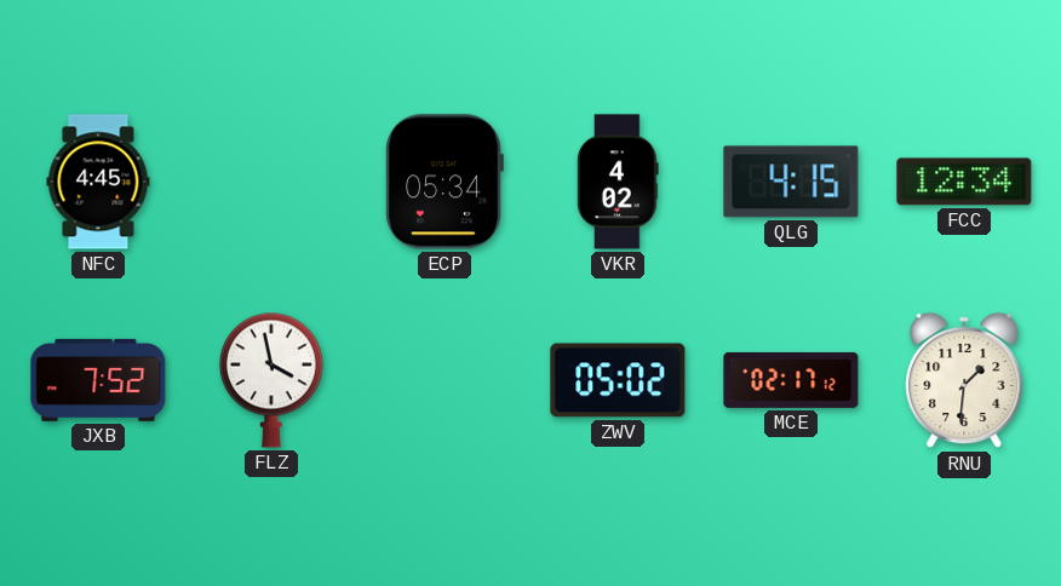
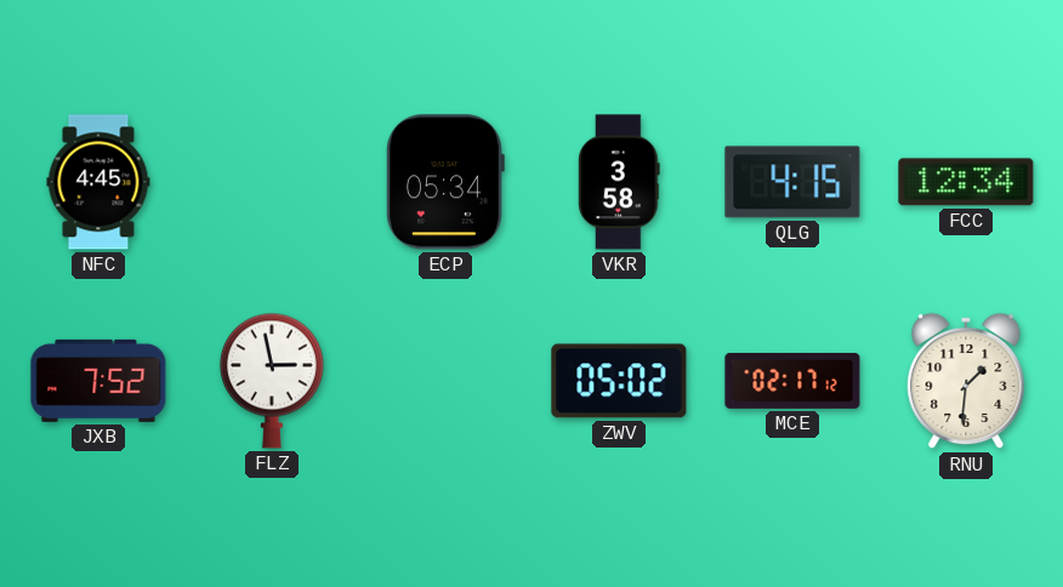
VKR: 4:02 -> 3:58
FLZ: 3:58 -> 2:58
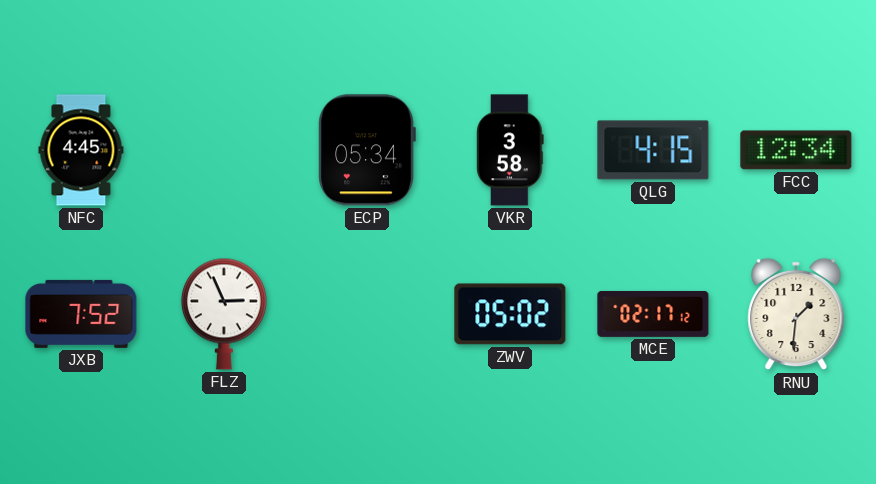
FLZ: 2:58 -> 2:56
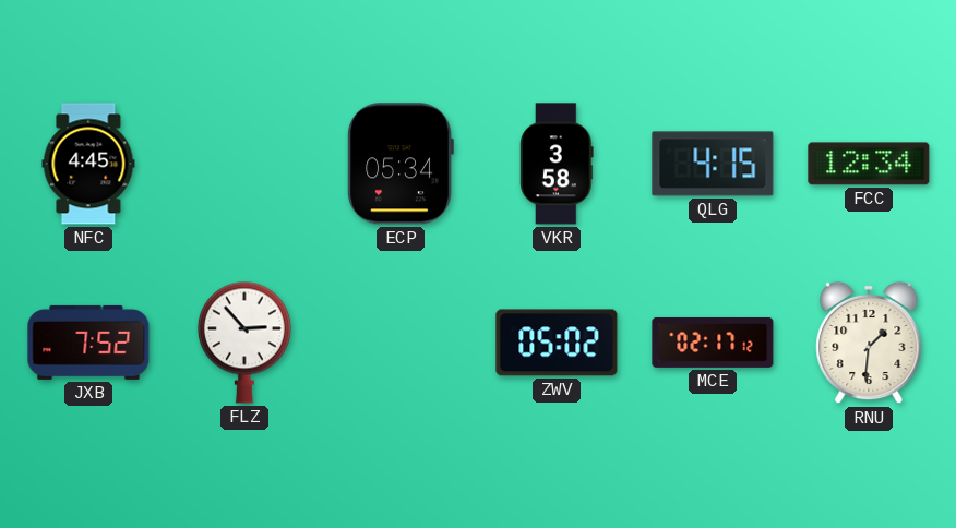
FLZ: 2:56 -> 2:53
